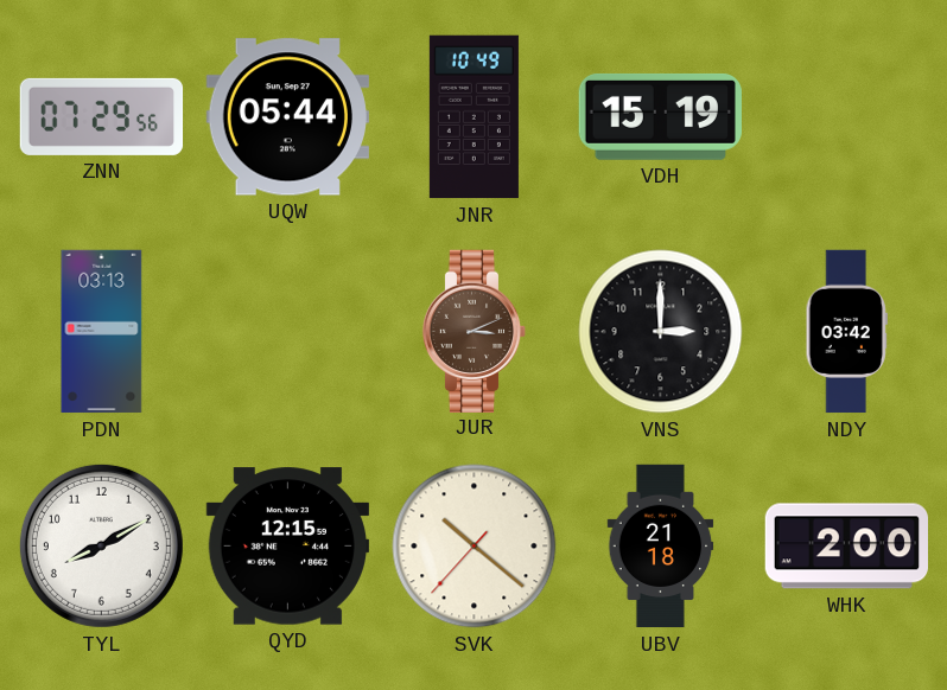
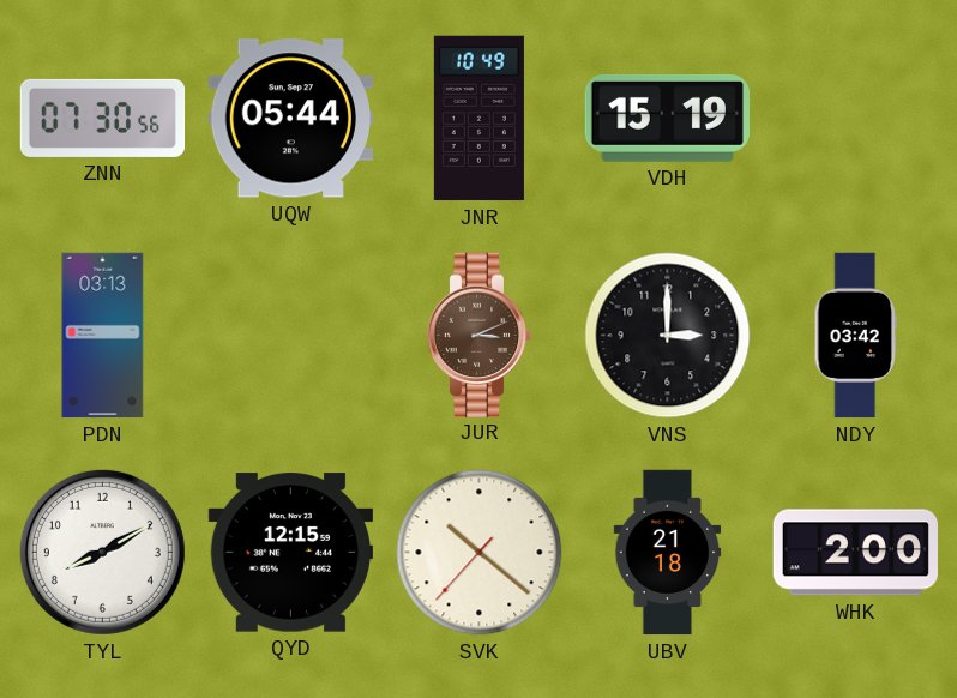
ZNN: 07:29 -> 07:30
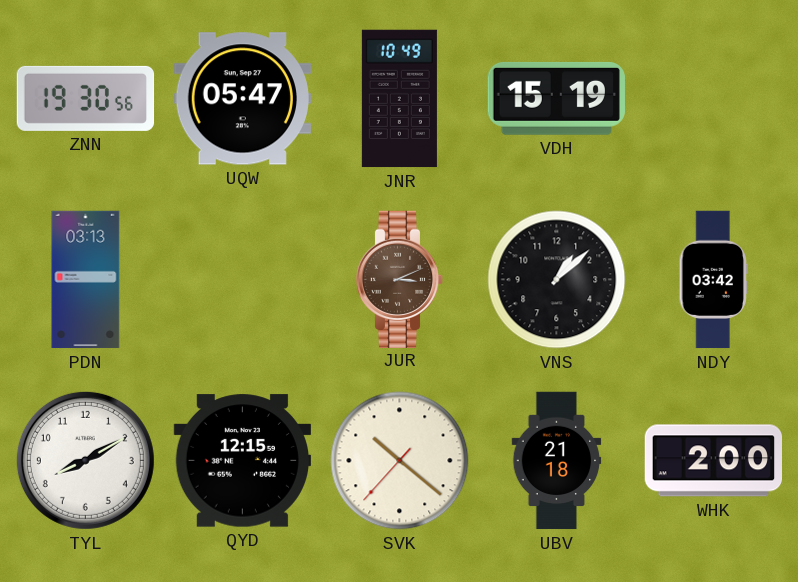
ZNN: 07:30 -> 19:30
UQW: 05:44 -> 05:47
VNS: 3:00 -> 1:08
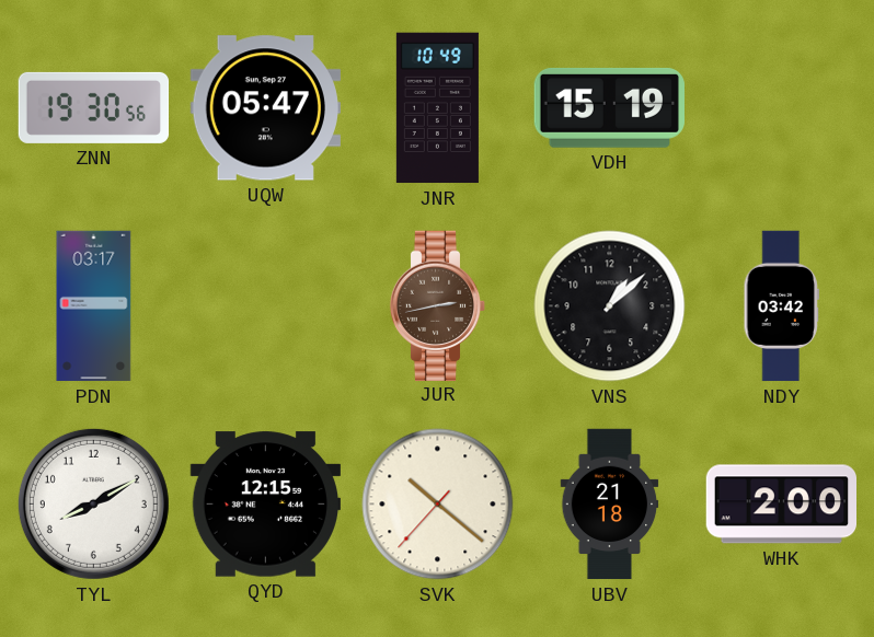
PDN: 03:13 -> 03:17
JUR: 3:11 -> 2:43
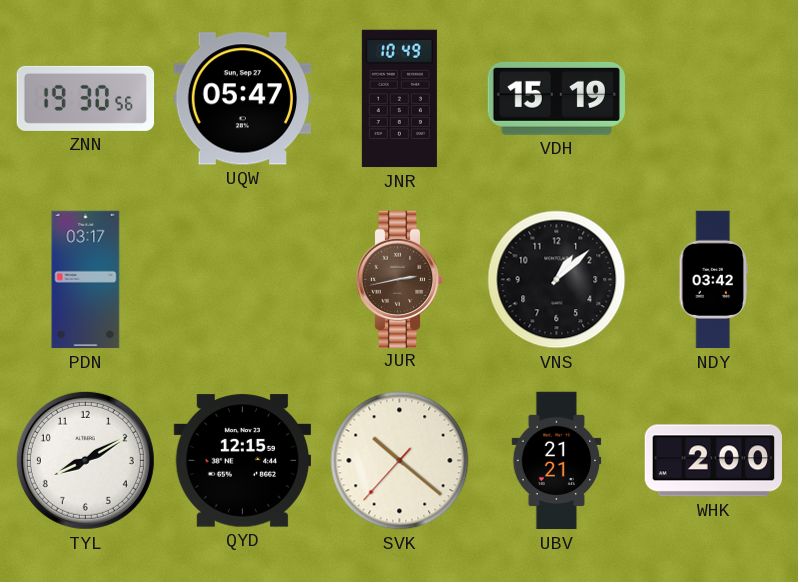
UBV: 21:18 -> 21:21
